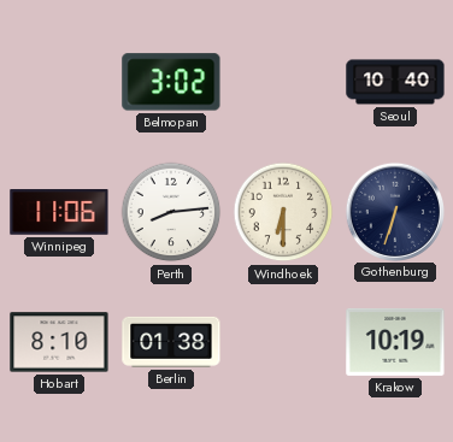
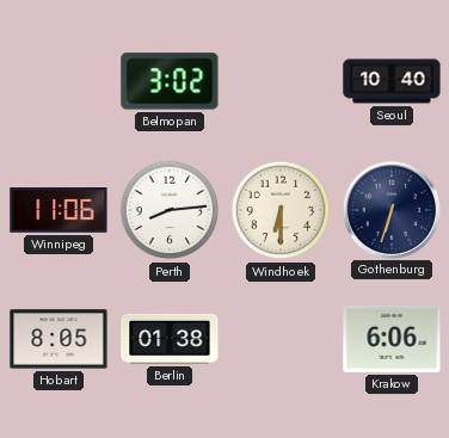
Hobart: 8:10 -> 8:05
Krakow: 10:19 -> 6:06
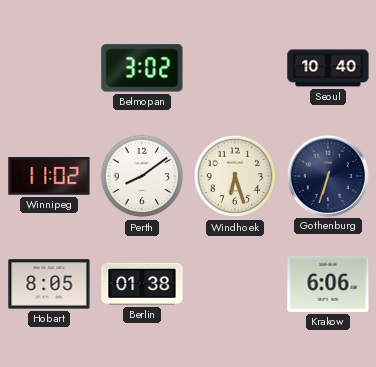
Winnipeg: 11:06 -> 11:02
Perth: 8:14 -> 8:09
Windhoek: 6:30 -> 6:27
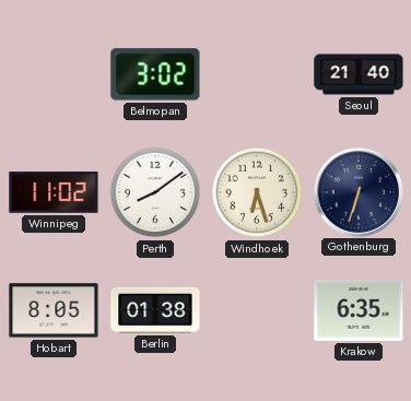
Seoul: 10:40 -> 21:40
Krakow: 6:06 -> 6:35
